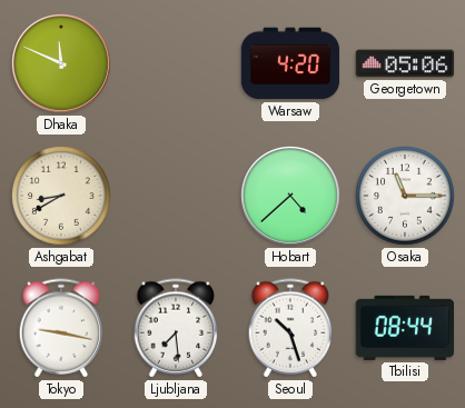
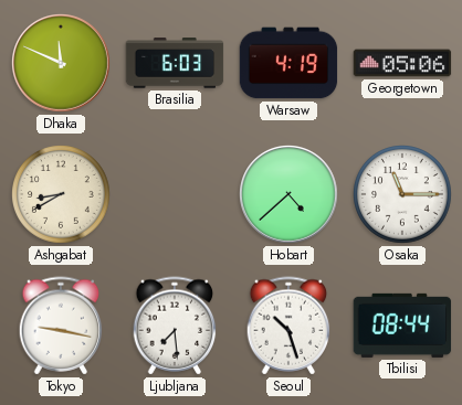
Brasilia: none -> 6:03
Warsaw: 4:20 -> 4:19
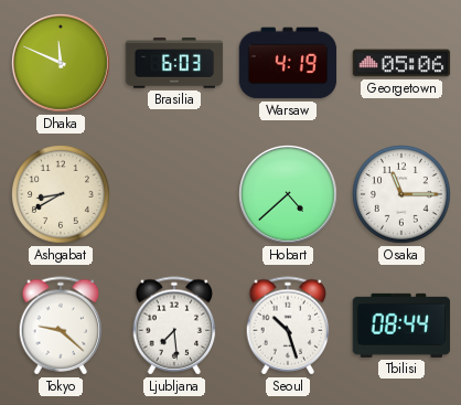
Tokyo: 9:17 -> 9:22
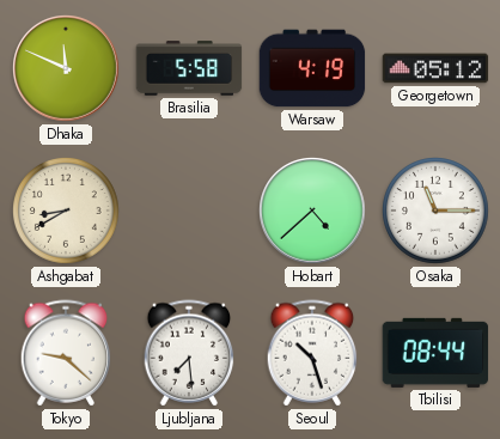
Brasilia: 6:03 -> 5:58
Georgetown: 05:06 -> 05:12
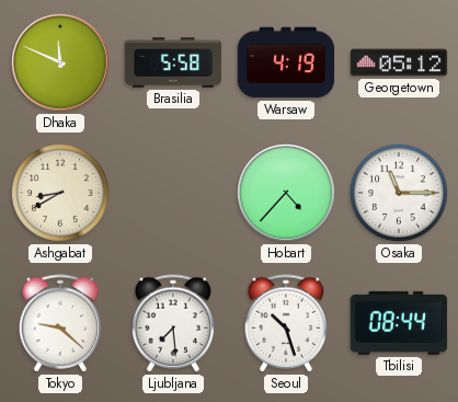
Hobart: 4:38 -> 4:37
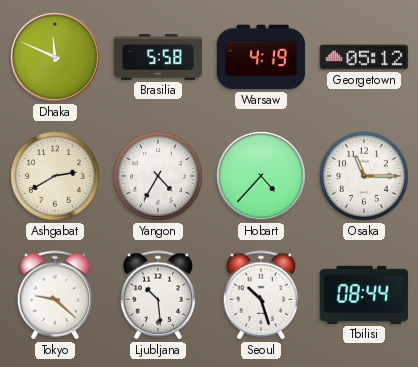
Ashgabat: 8:40 -> 2:40
Yangon: none -> 4:35
Ljubljana: 7:29 -> 10:29
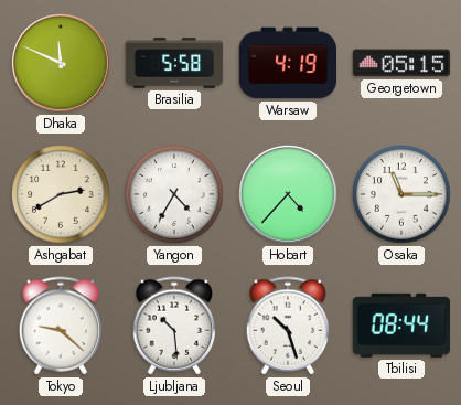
Georgetown: 05:12 -> 05:15
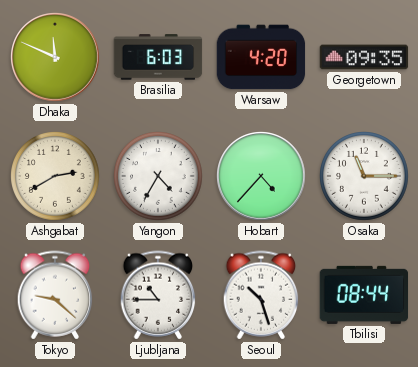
Brasilia: 5:58 -> 6:03
Warsaw: 4:19 -> 4:20
Georgetown: 05:15 -> 09:35
Ljubljana: 10:29 -> 10:45
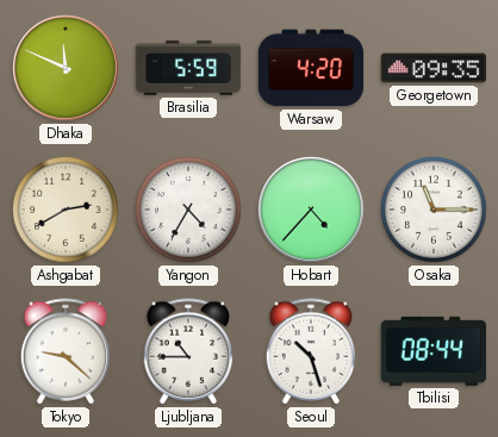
Brasilia: 6:03 -> 5:59
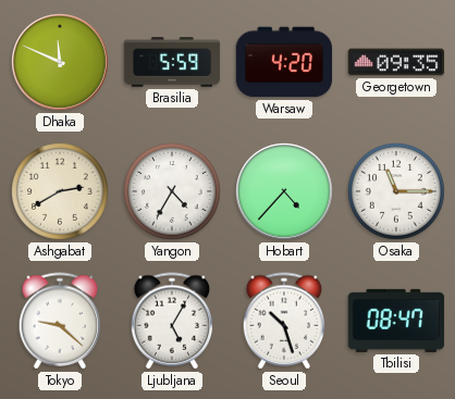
Ljubljana: 10:45 -> 5:05
Tbilisi: 08:44 -> 08:47
